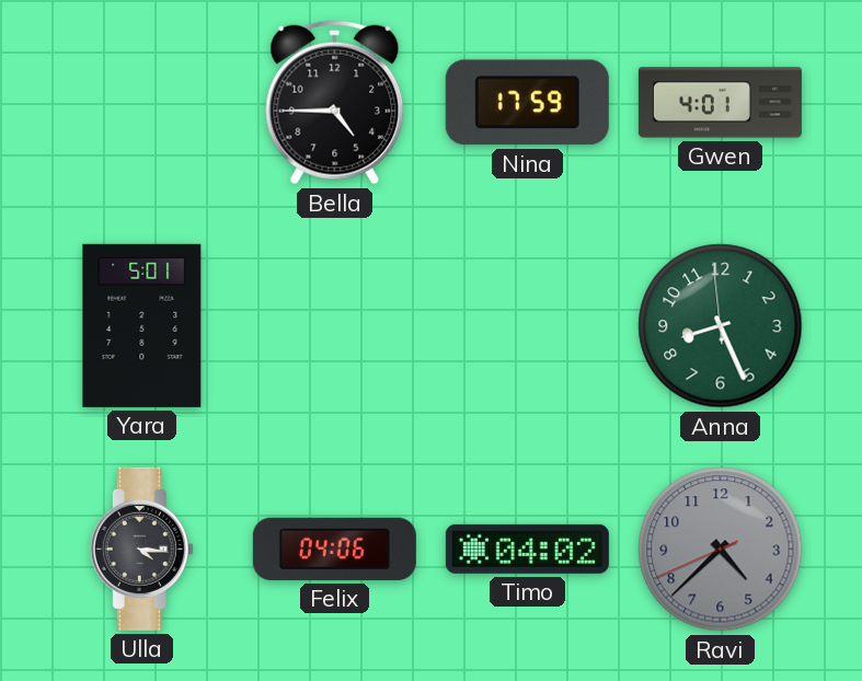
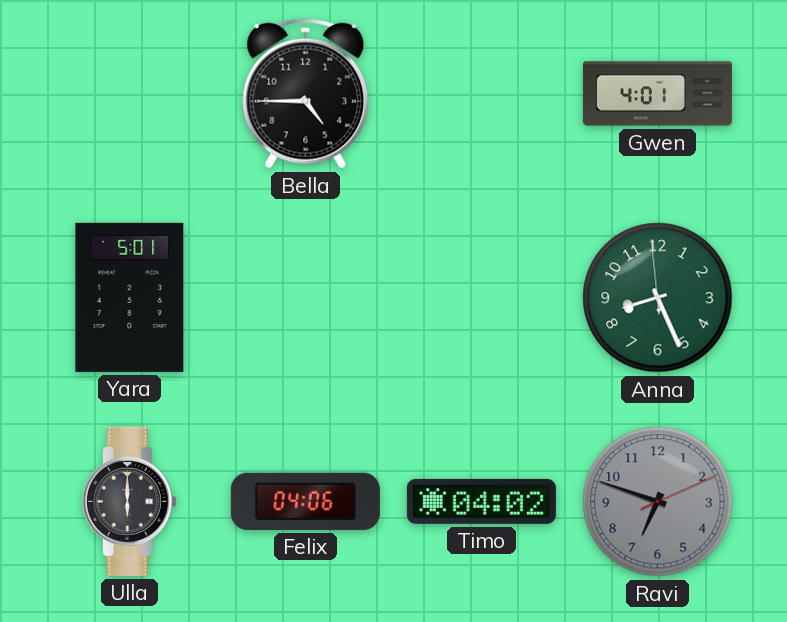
Nina: 17:59 -> none
Ulla: 4:16 -> 6:00
Ravi: 4:37 -> 6:48
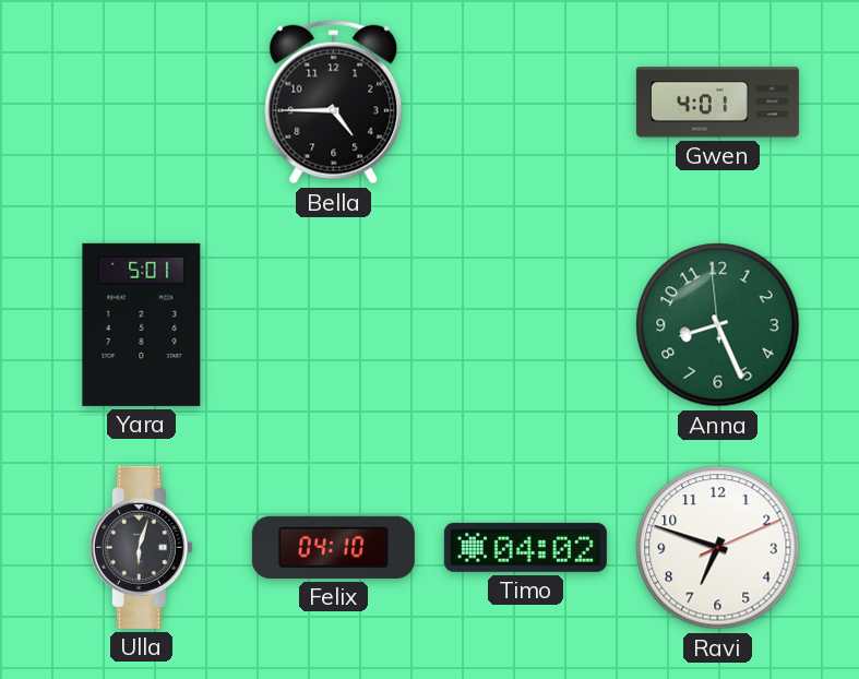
Ulla: 6:00 -> 6:03
Felix: 04:06 -> 04:10
Ravi dial: grey -> white
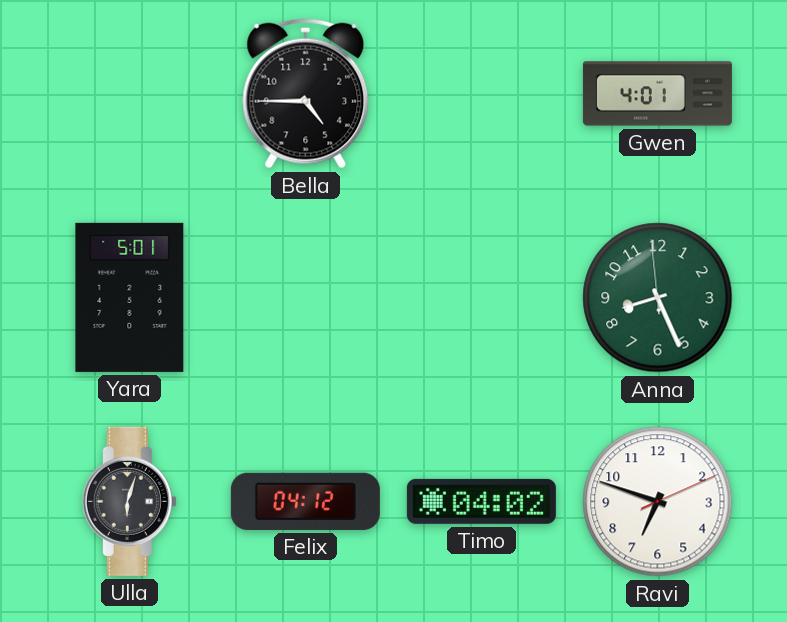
Felix: 04:10 -> 04:12
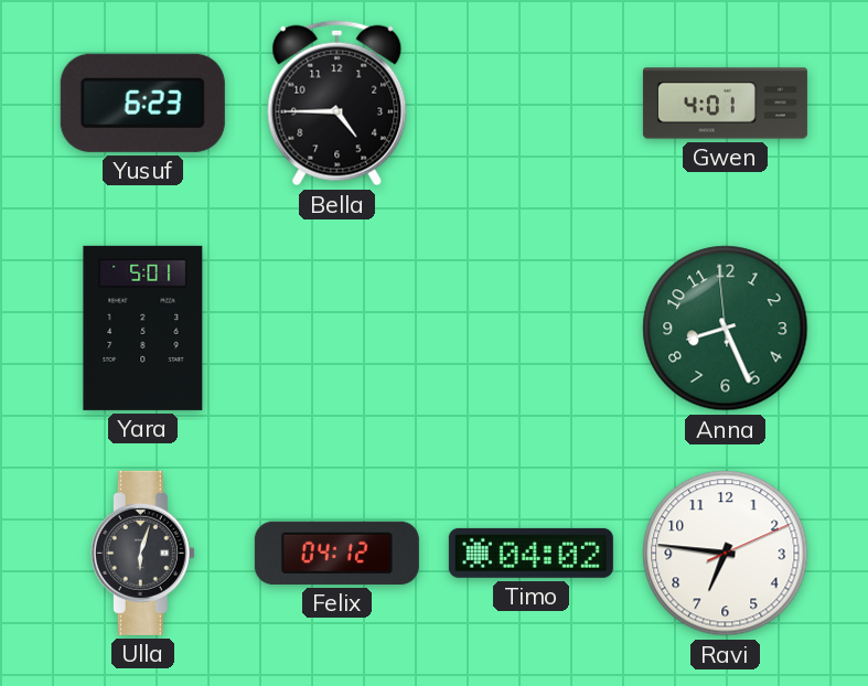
Yusuf: none -> 6:23
Ravi: 6:48 -> 6:46
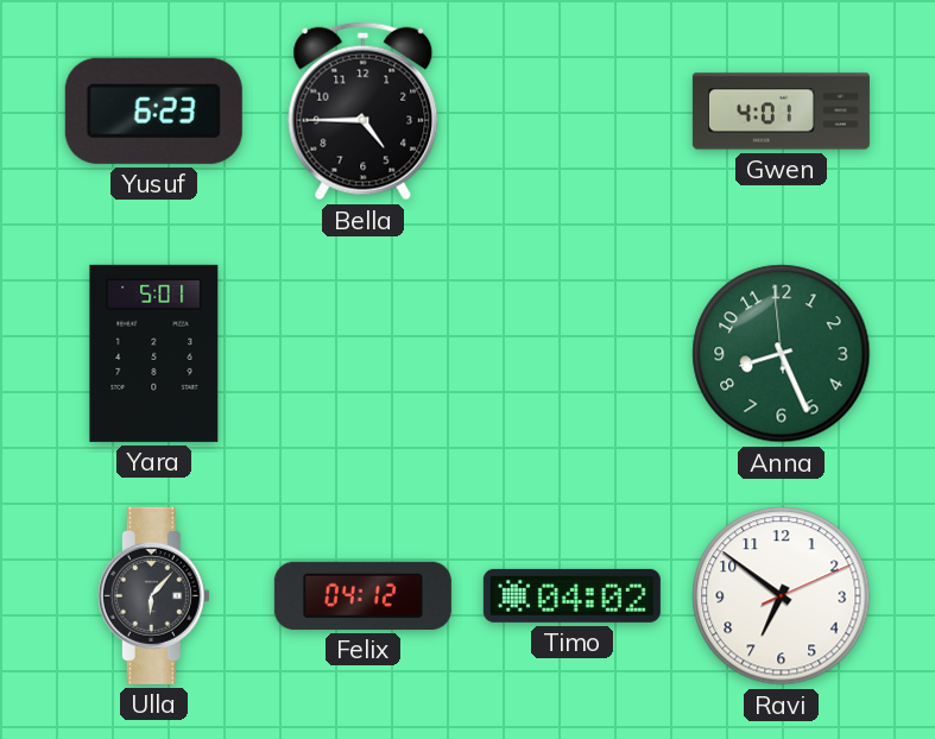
Ulla: 6:03 -> 6:07
Ravi: 6:46 -> 6:51
